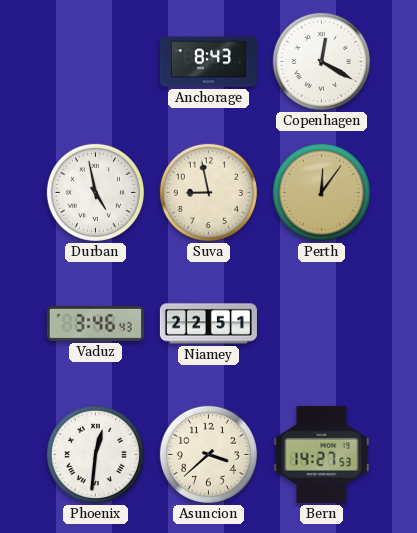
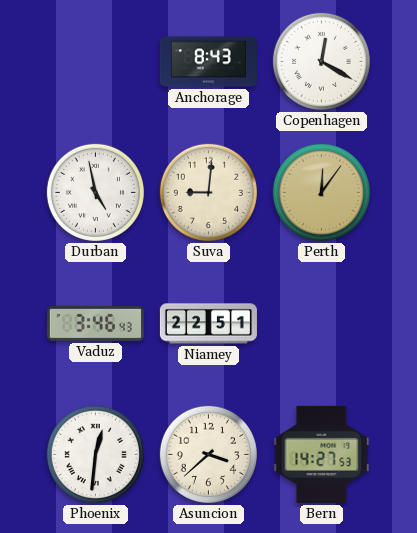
Suva: 8:58 -> 9:01
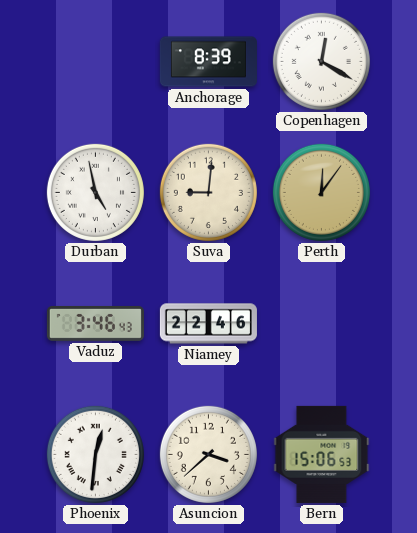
Anchorage: 8:43 -> 8:39
Niamey: 22:51 -> 22:46
Bern: 14:27 -> 15:06
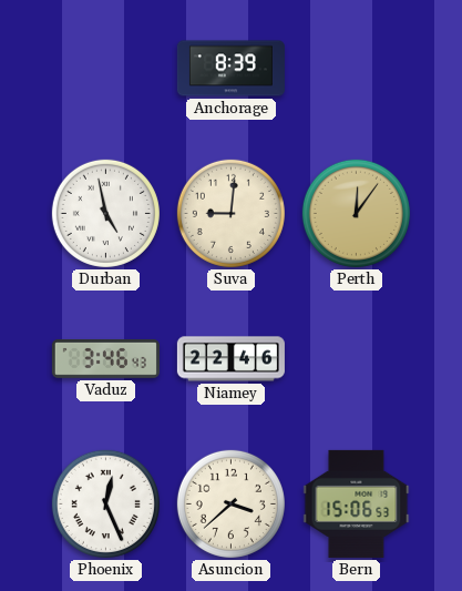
Copenhagen: 12:20 -> none
Phoenix: 12:31 -> 12:26
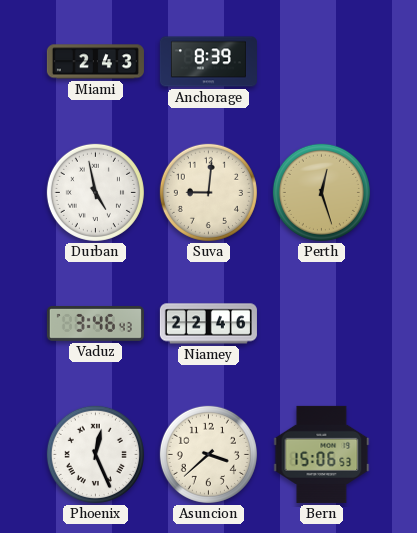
Miami: none -> 2:43
Perth: 12:06 -> 12:27
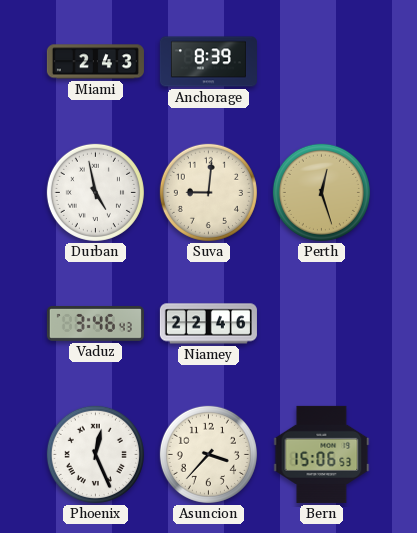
Asuncion: 3:38 -> 3:37
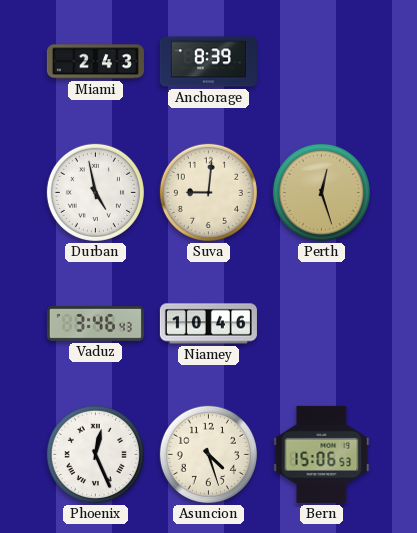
Niamey: 22:46 -> 10:46
Asuncion: 3:37 -> 4:27
